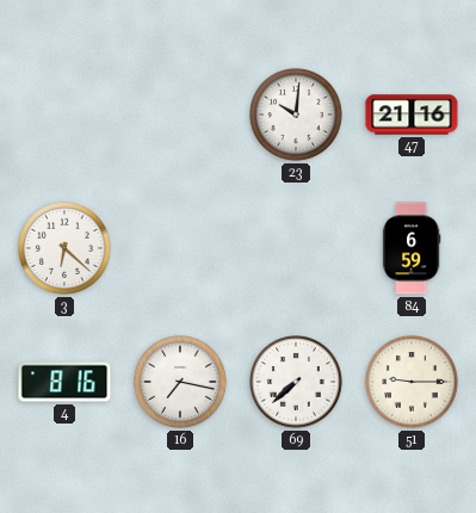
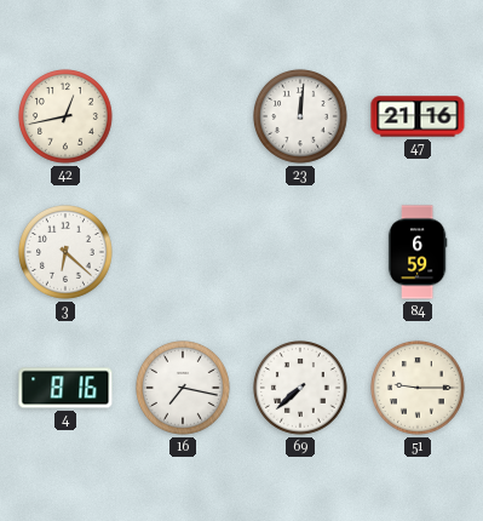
42: none -> 12:43
23: 10:01 -> 12:01
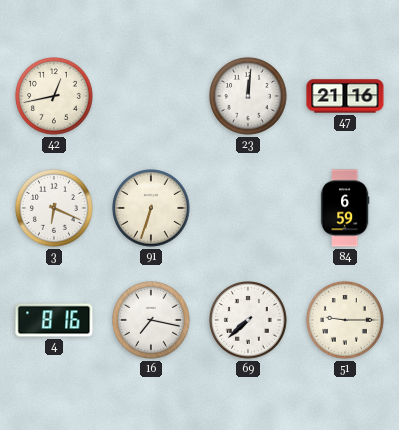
3: 6:22 -> 6:19
91: none -> 6:33
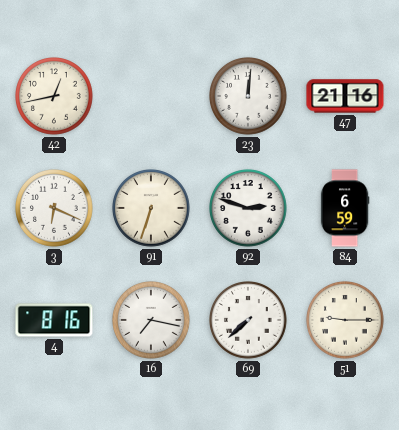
92: none -> 2:48
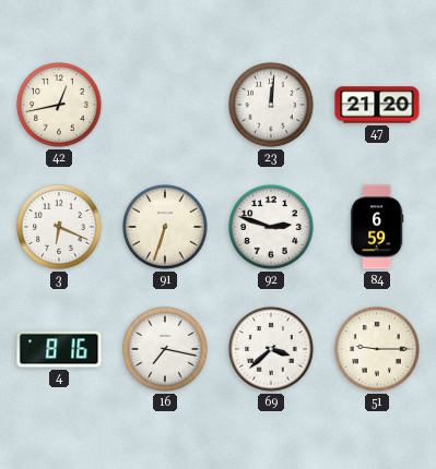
47: 21:16 -> 21:20
69: 7:38 -> 3:38
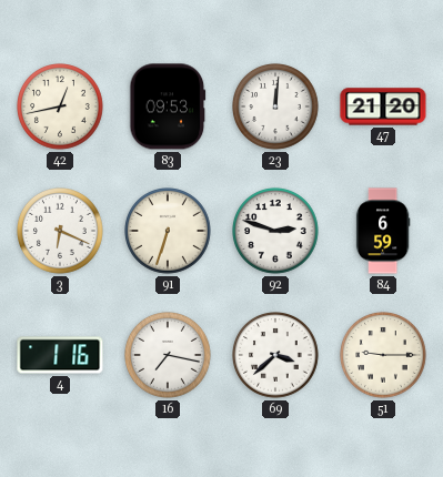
83: none -> 09:53
4: 8:16 -> 1:16
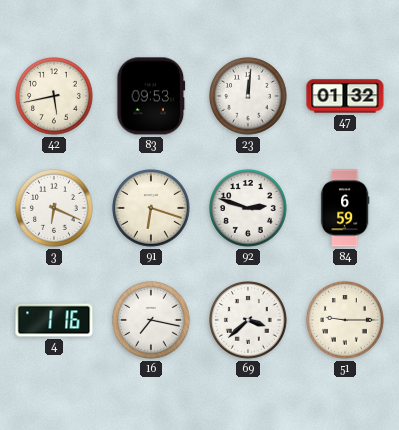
42: 12:43 -> 5:43
47: 21:20 -> 01:32
91: 6:33 -> 6:18
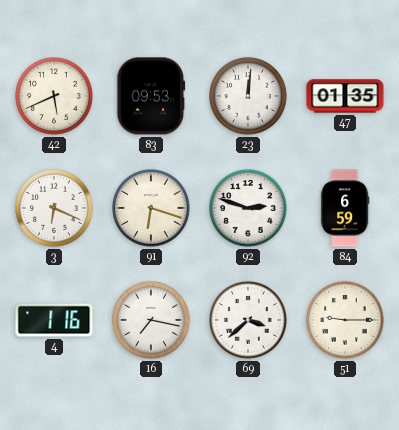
42: 5:43 -> 5:41
47: 01:32 -> 01:35
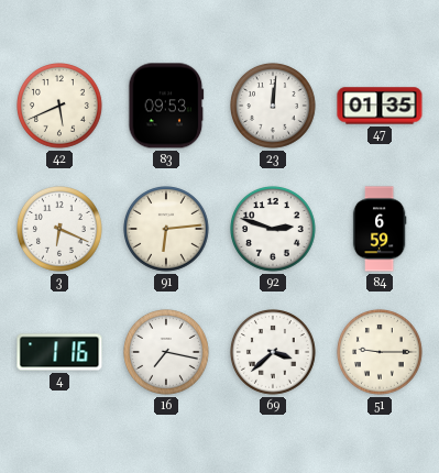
91: 6:18 -> 6:14
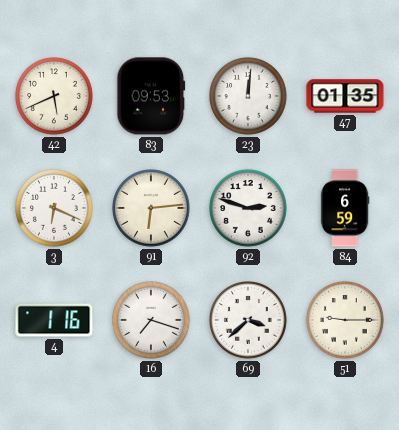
16: 7:17 -> 7:18
